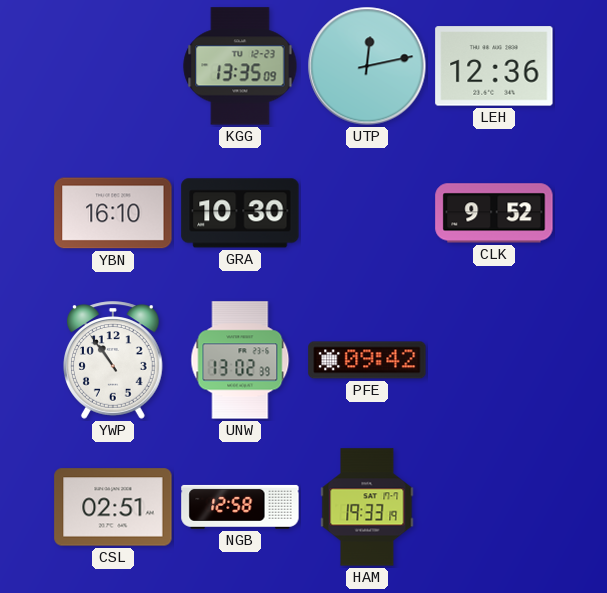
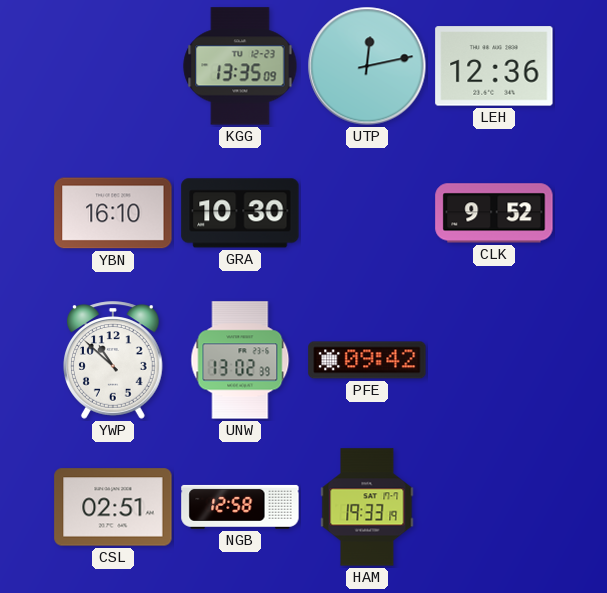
YWP: 10:54 -> 10:52
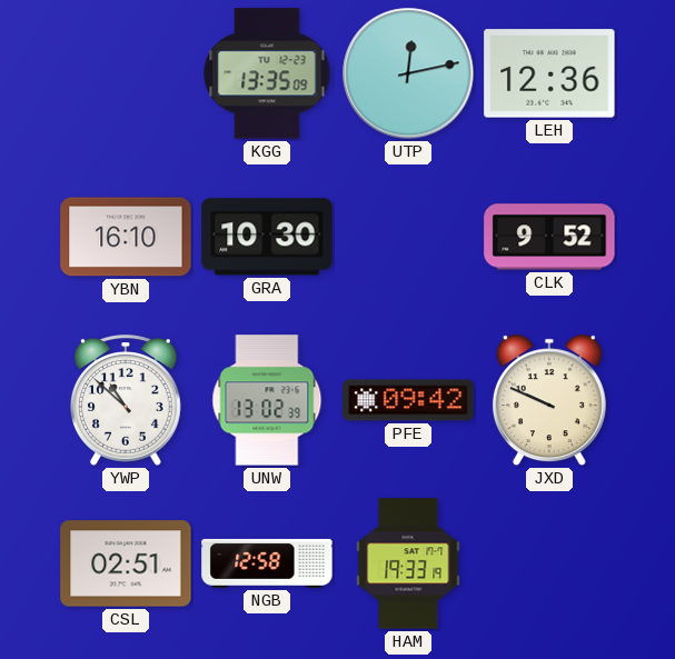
JXD: none -> 9:49
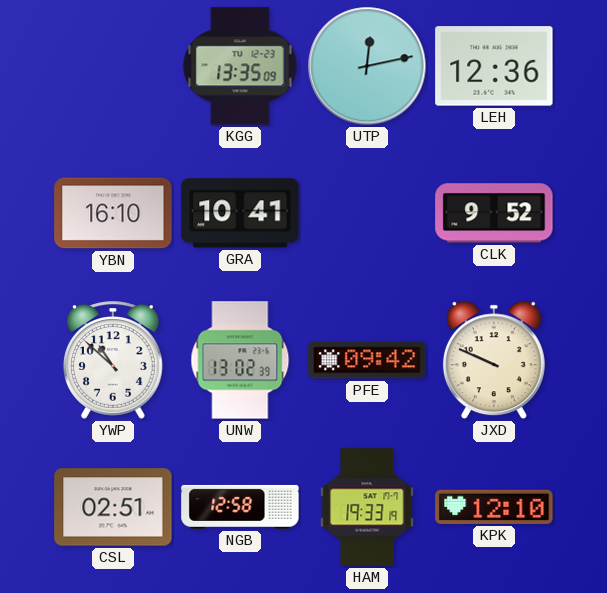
GRA: 10:30 -> 10:41
KPK: none -> 12:10
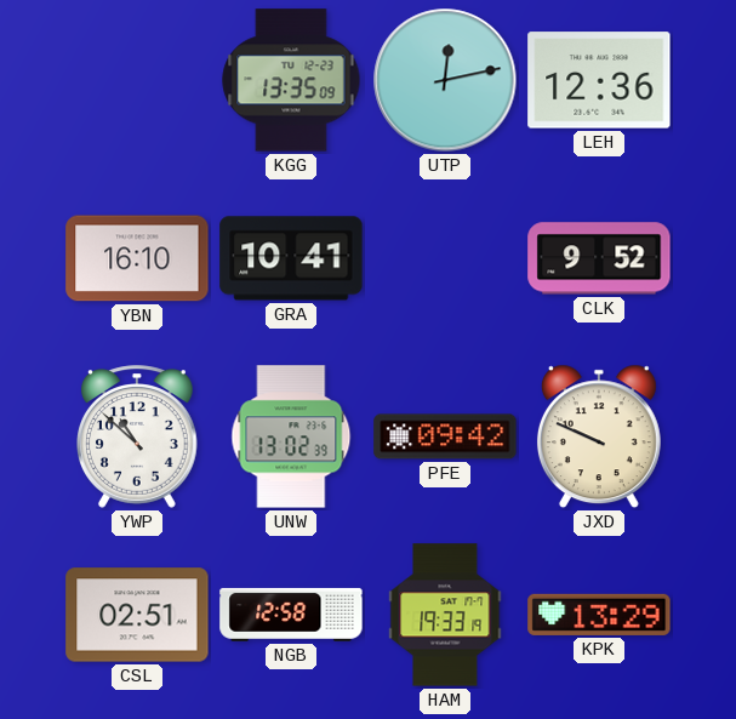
KPK: 12:10 -> 13:29
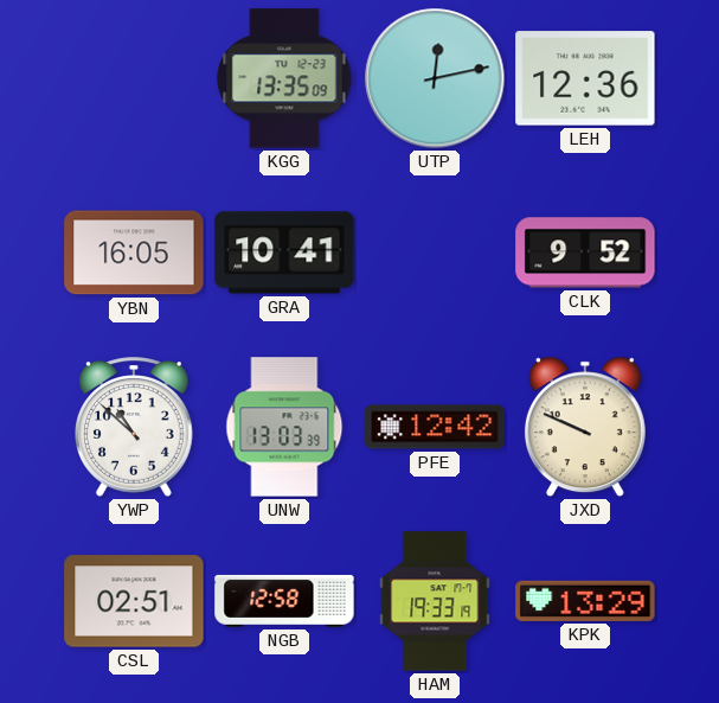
YBN: 16:10 -> 16:05
UNW: 13:02 -> 13:03
PFE: 09:42 -> 12:42
